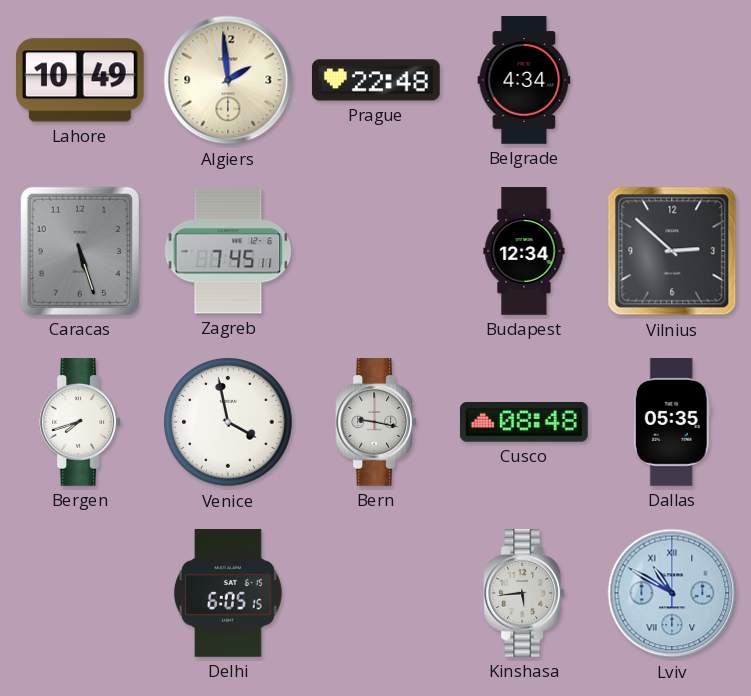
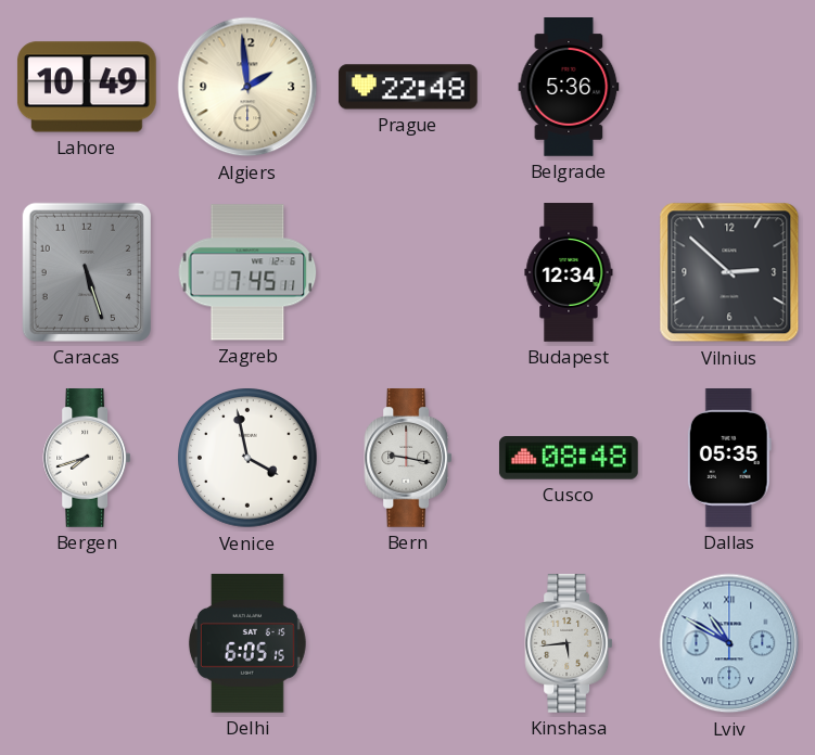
Belgrade: 4:34 -> 5:36
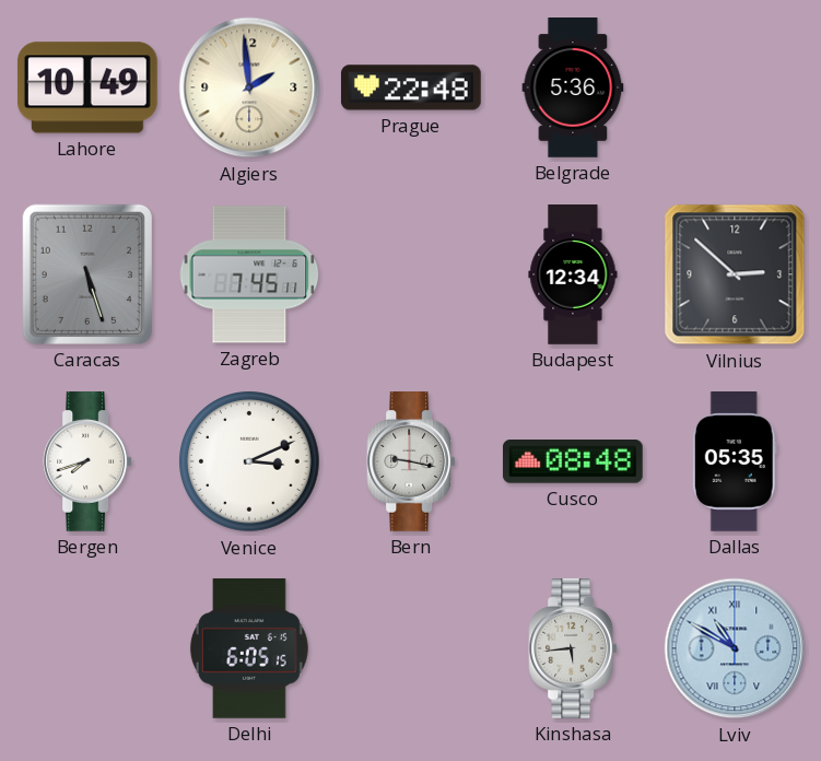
Venice: 3:58 -> 3:11
